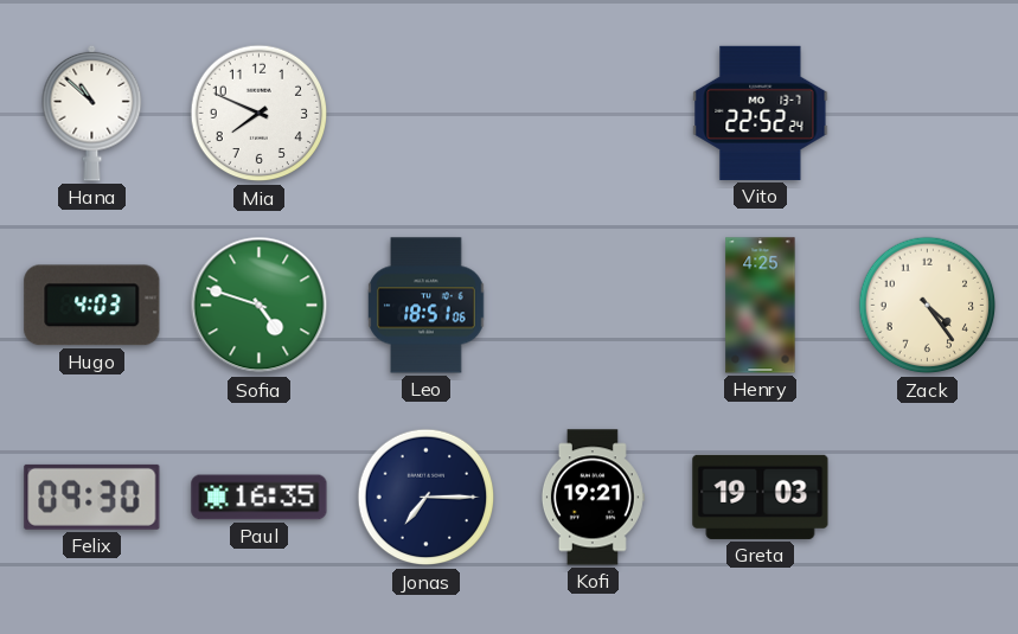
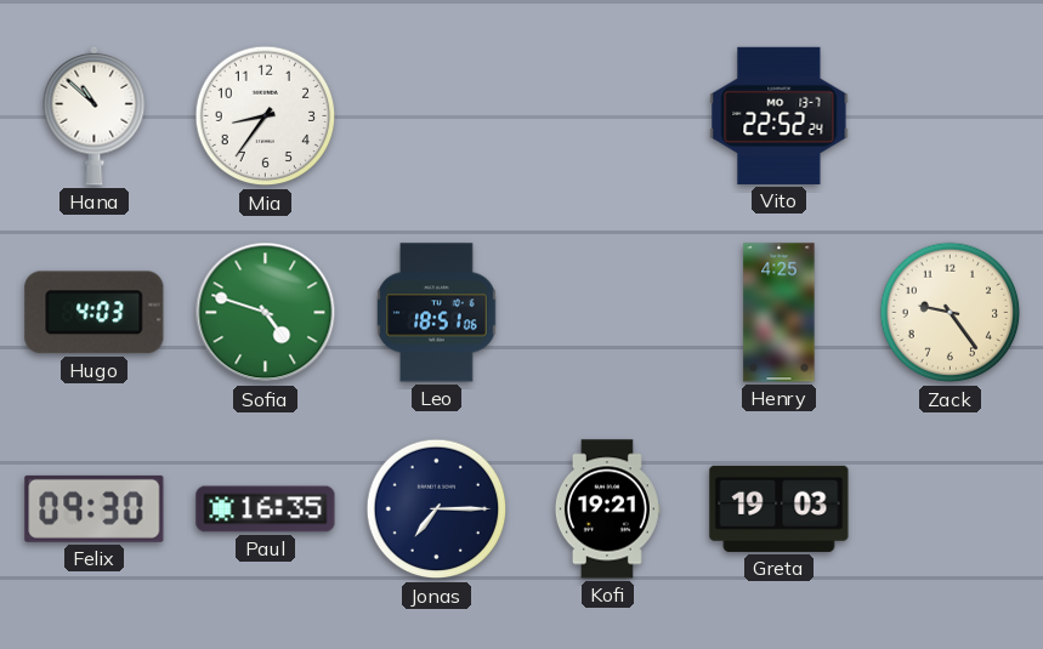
Mia: 7:49 -> 8:36
Zack: 4:24 -> 9:24
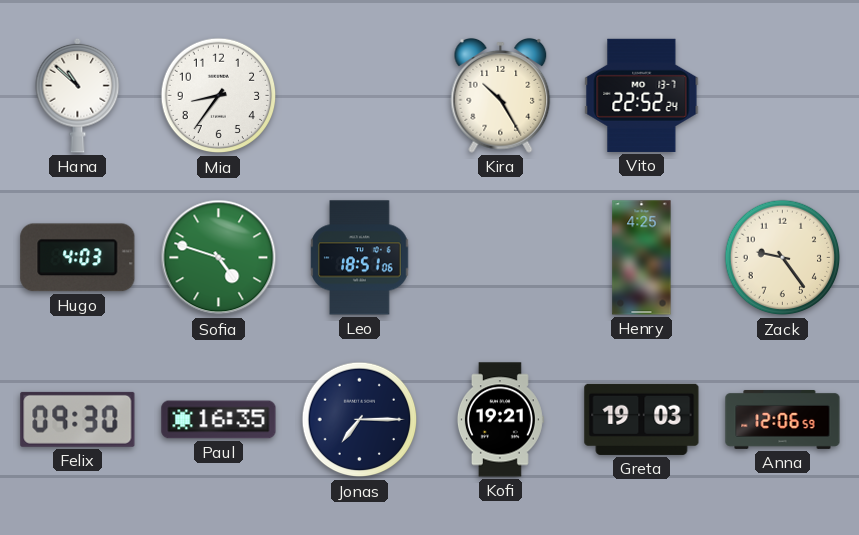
Kira: none -> 10:25
Anna: none -> 12:06
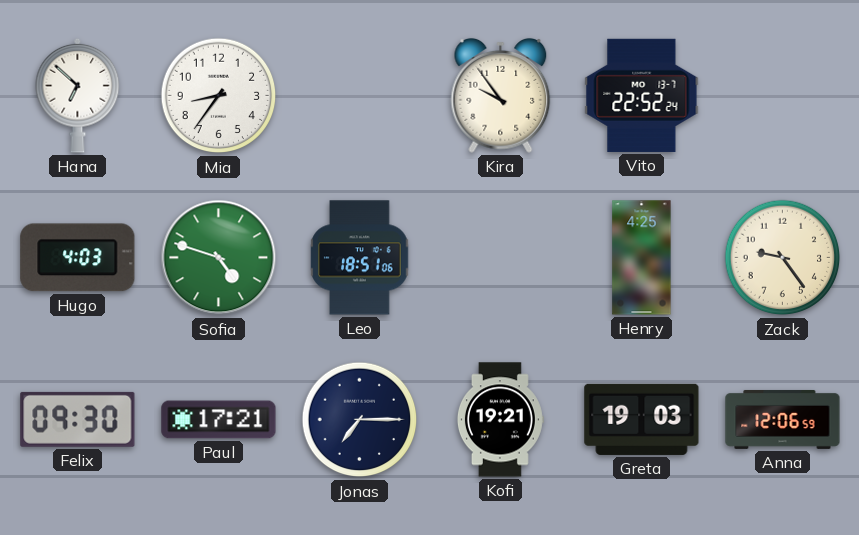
Hana: 10:52 -> 6:52
Kira: 10:25 -> 9:54
Paul: 16:35 -> 17:21
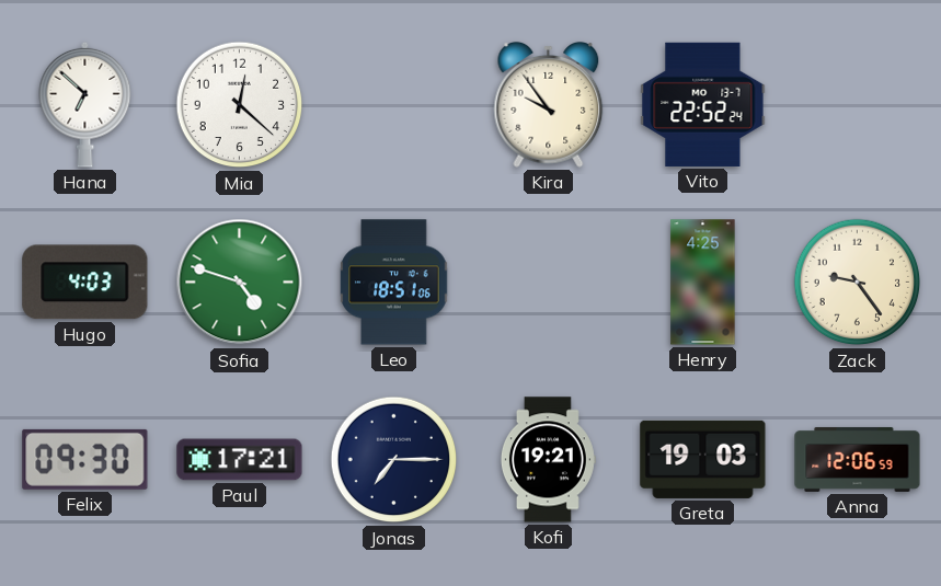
Mia: 8:36 -> 12:22
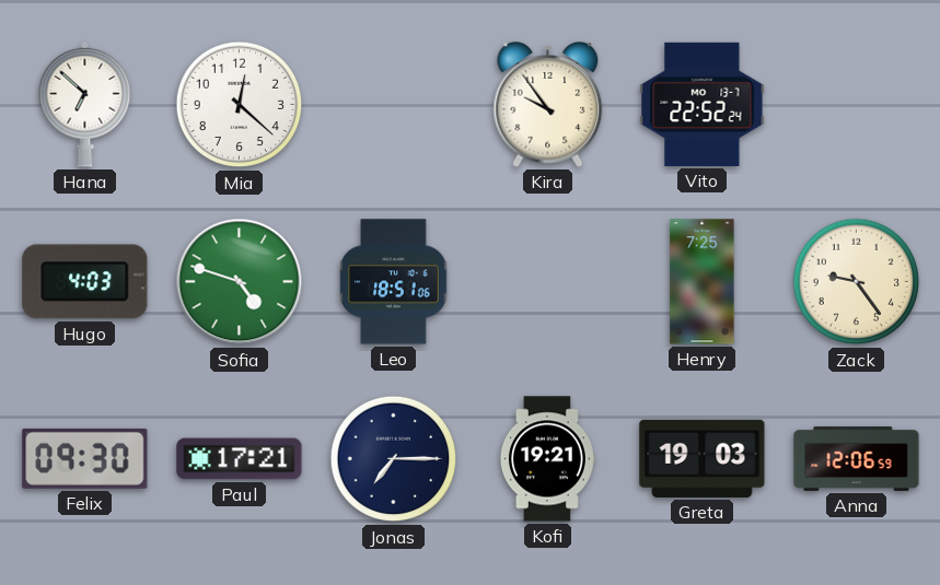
Henry: 4:25 -> 7:25
